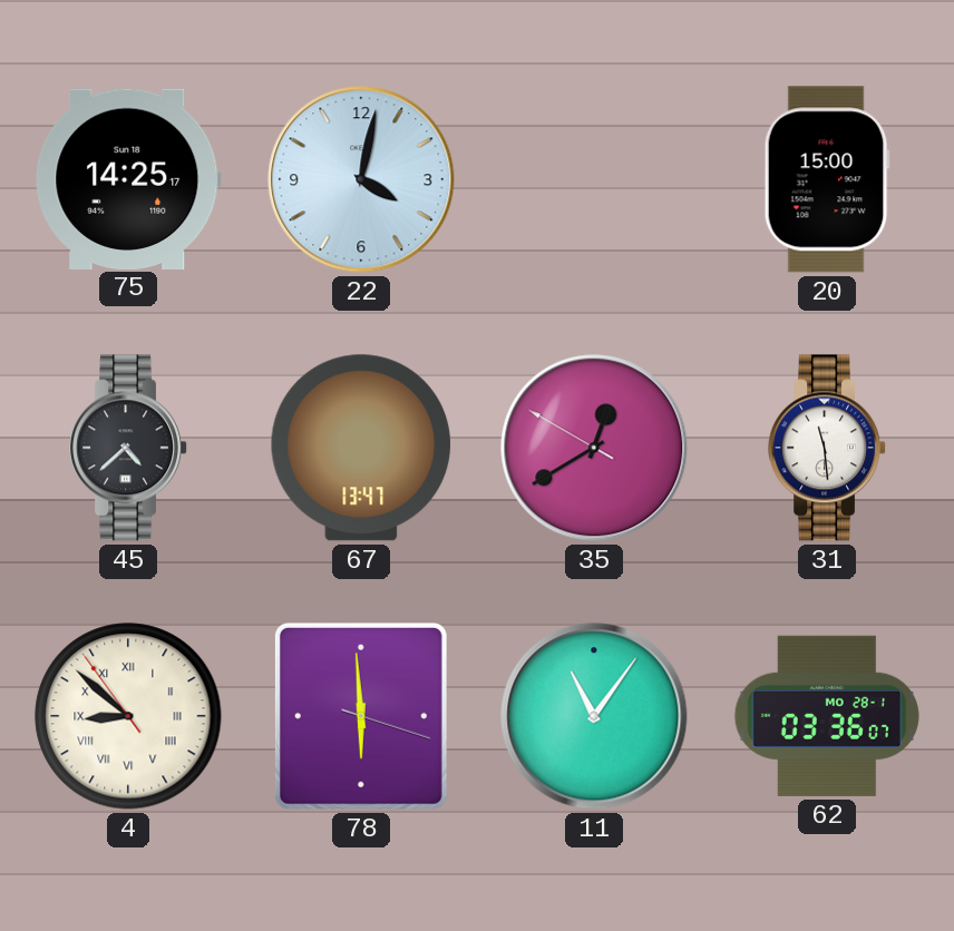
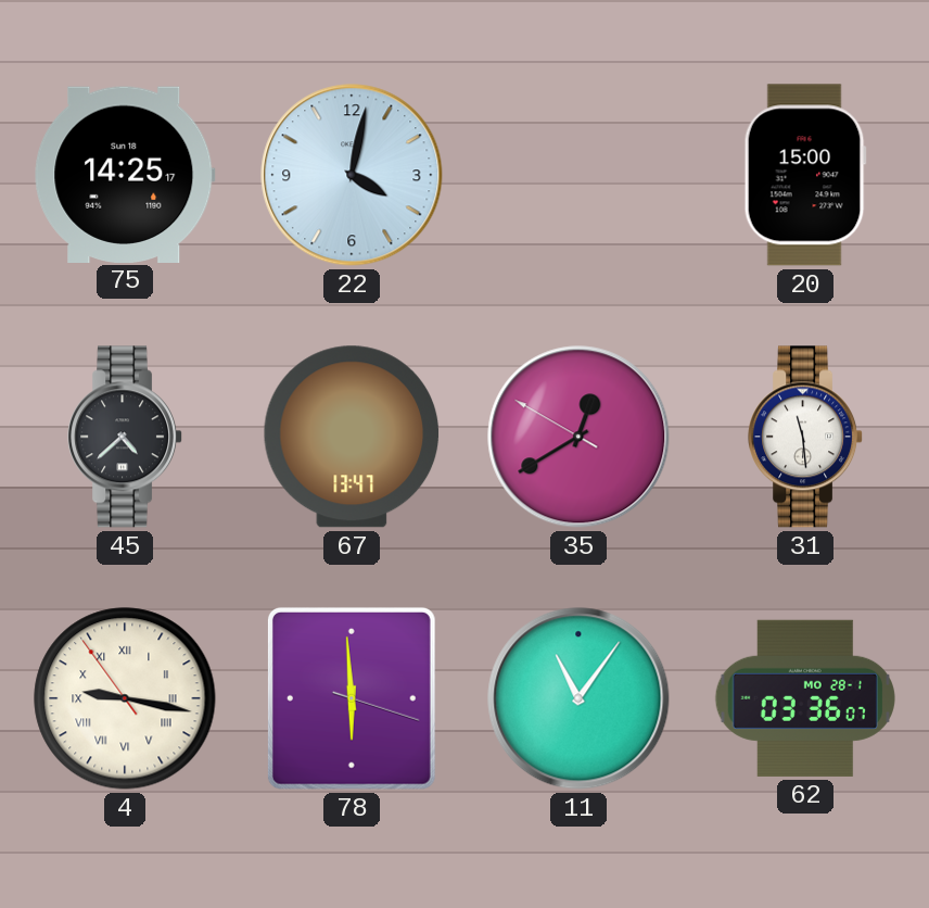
4: 8:51 -> 9:16
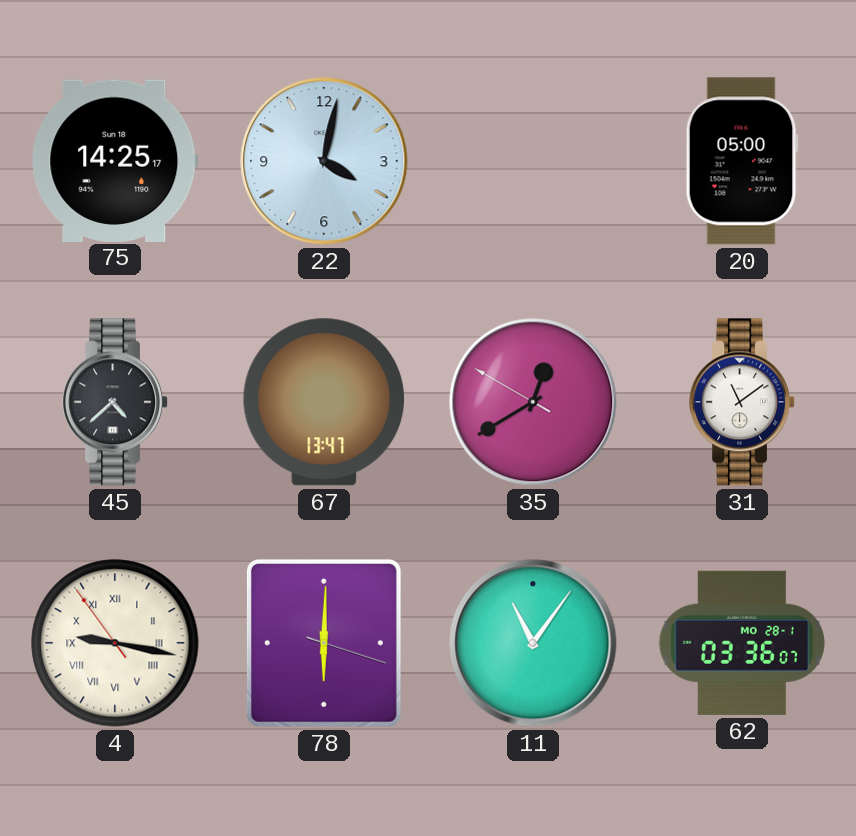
20: 15:00 -> 05:00
31: 11:29 -> 11:09
78: 5:59 -> 6:00
